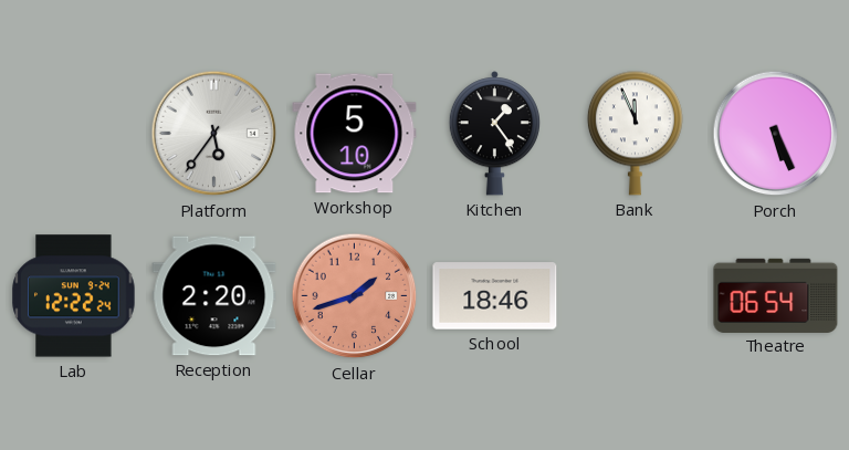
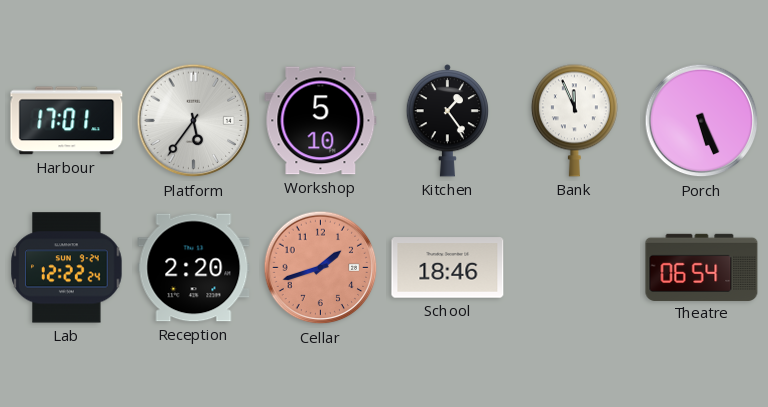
Harbour: none -> 17:01
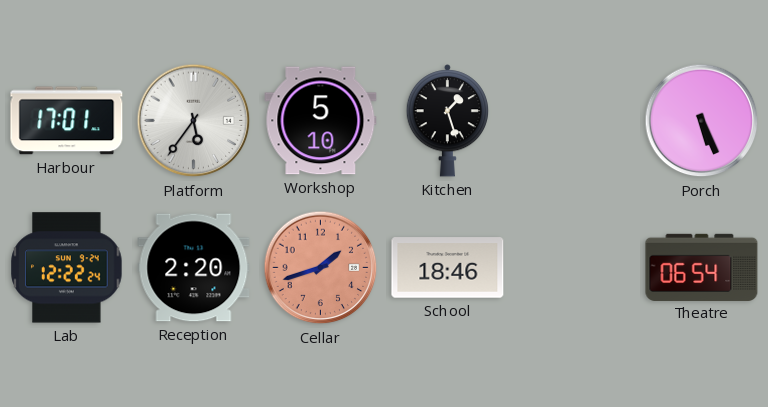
Kitchen: 1:24 -> 1:27
Bank: 11:56 -> none
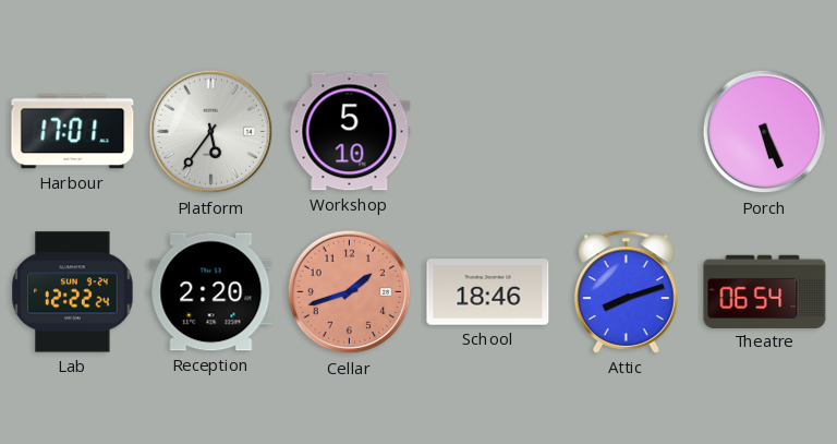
Kitchen: 1:27 -> none
Attic: none -> 8:12
